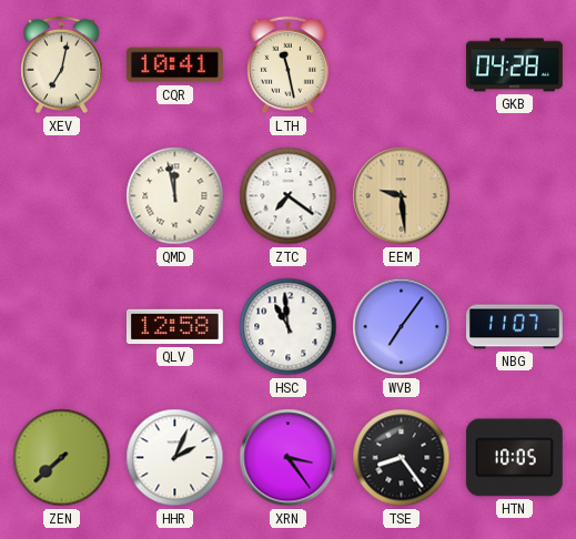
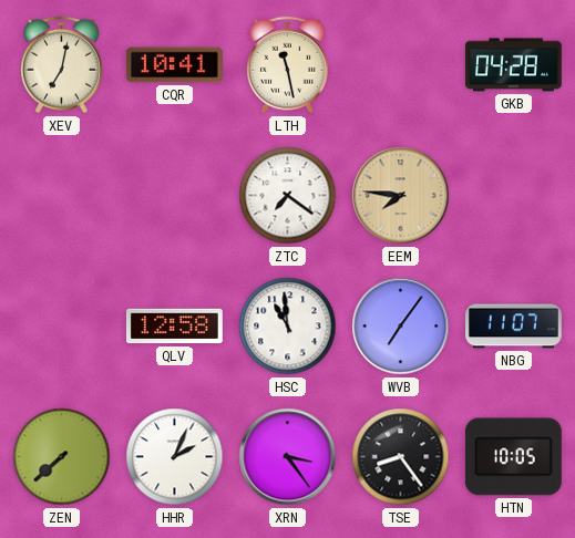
QMD: 11:58 -> none
EEM: 9:29 -> 7:46
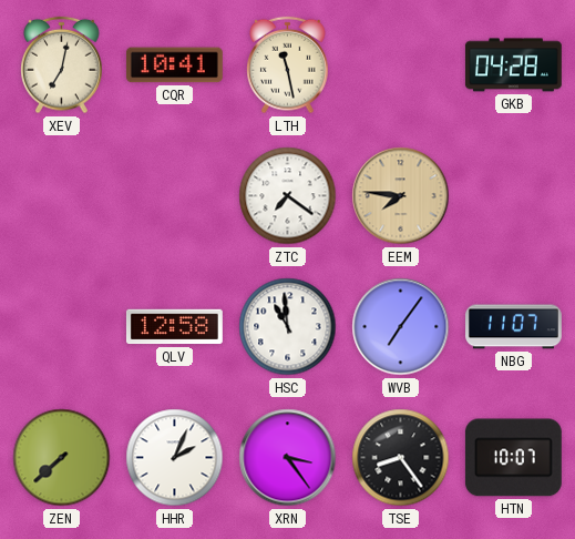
HTN: 10:05 -> 10:07
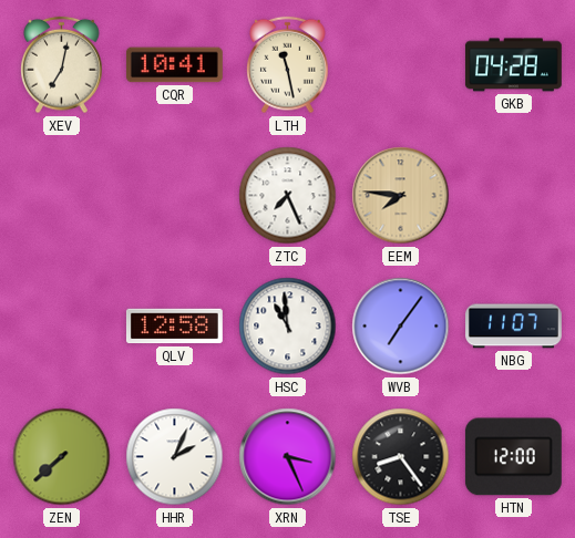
ZTC: 7:21 -> 7:26
XRN: 3:24 -> 3:26
HTN: 10:07 -> 12:00
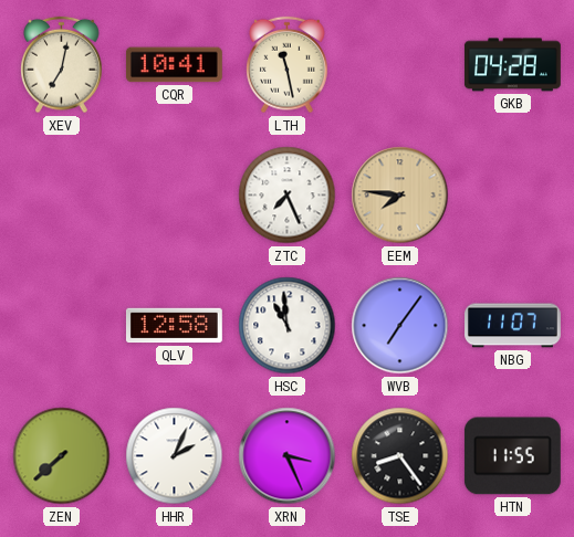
HTN: 12:00 -> 11:55
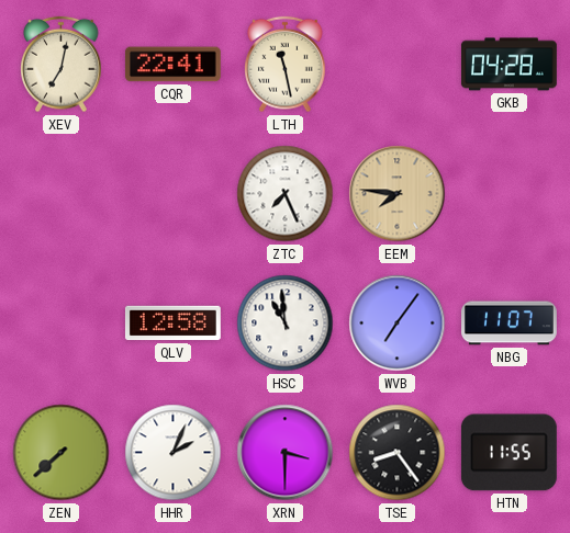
CQR: 10:41 -> 22:41
XRN: 3:26 -> 3:30
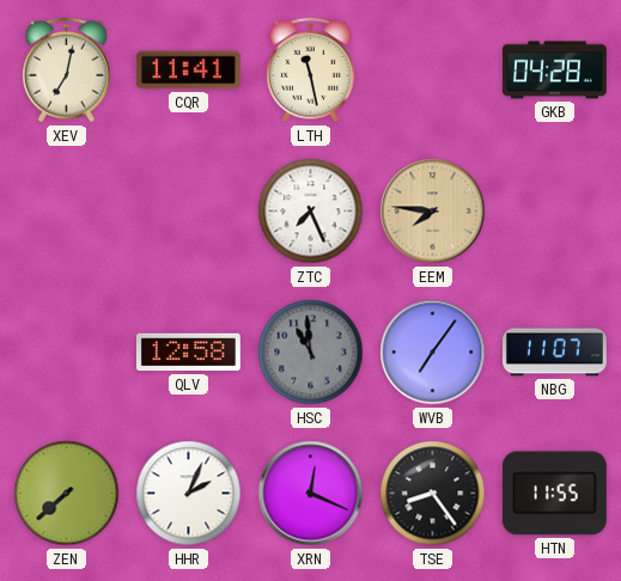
CQR: 22:41 -> 11:41
HSC dial: white -> grey
XRN: 3:30 -> 12:19
